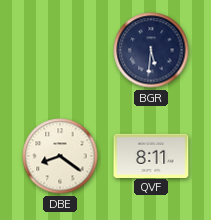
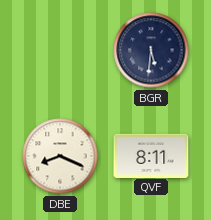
DBE: 8:21 -> 8:19
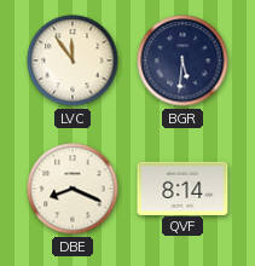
LVC: none -> 11:54
QVF: 8:11 -> 8:14
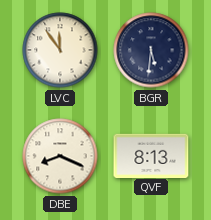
QVF: 8:14 -> 8:13
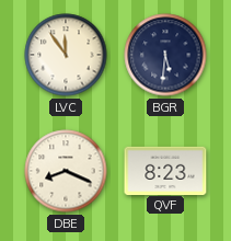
QVF: 8:13 -> 8:23
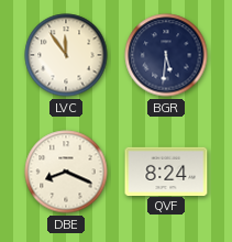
QVF: 8:23 -> 8:24
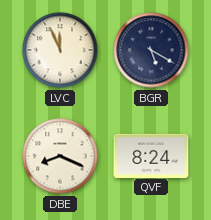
LVC: 11:54 -> 11:56
BGR: 5:31 -> 5:20
